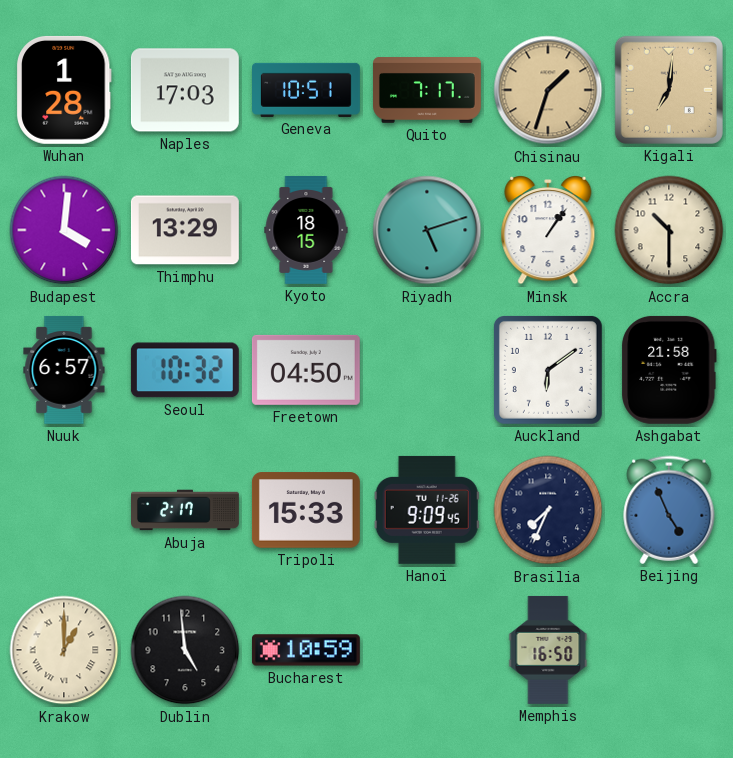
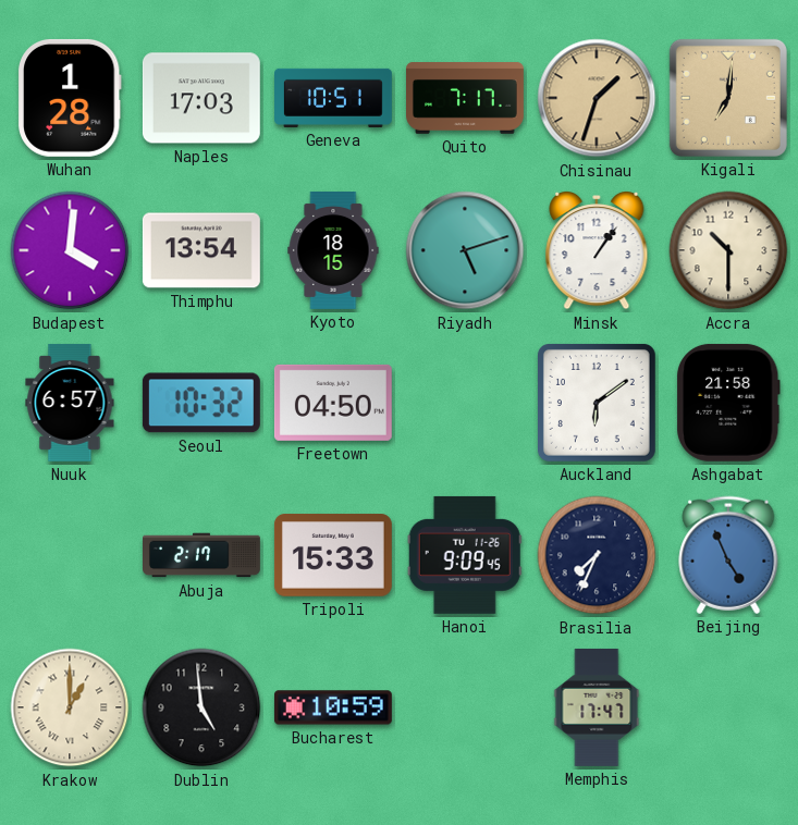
Thimphu: 13:29 -> 13:54
Memphis: 16:50 -> 17:47
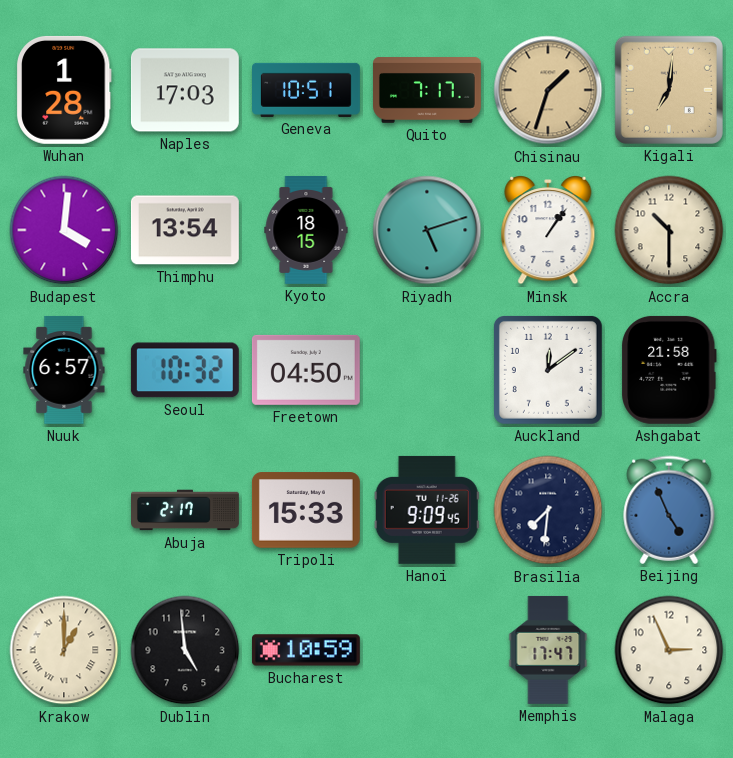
Auckland: 6:09 -> 12:09
Brasilia: 7:34 -> 7:31
Malaga: none -> 2:56
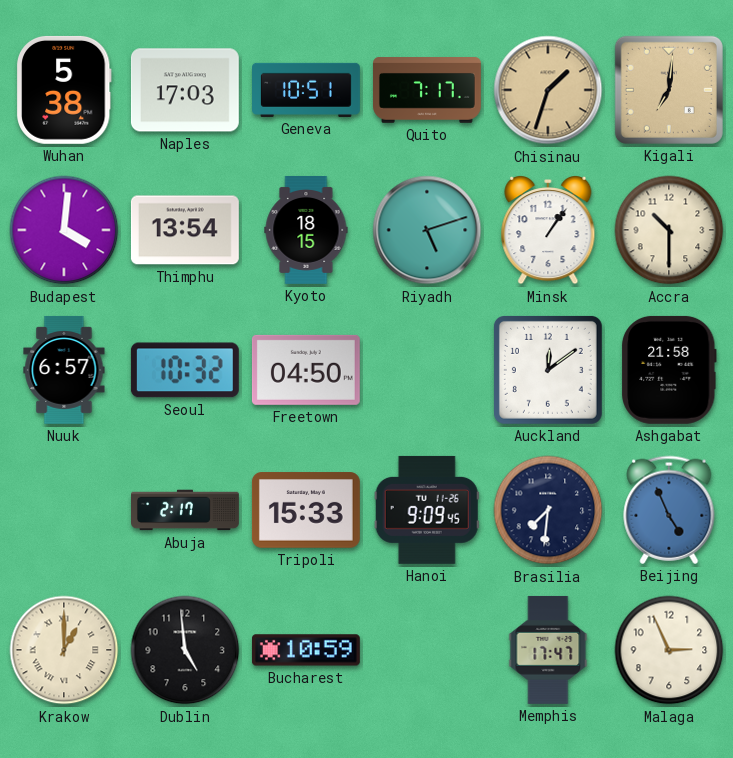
Wuhan: 1:28 -> 5:38
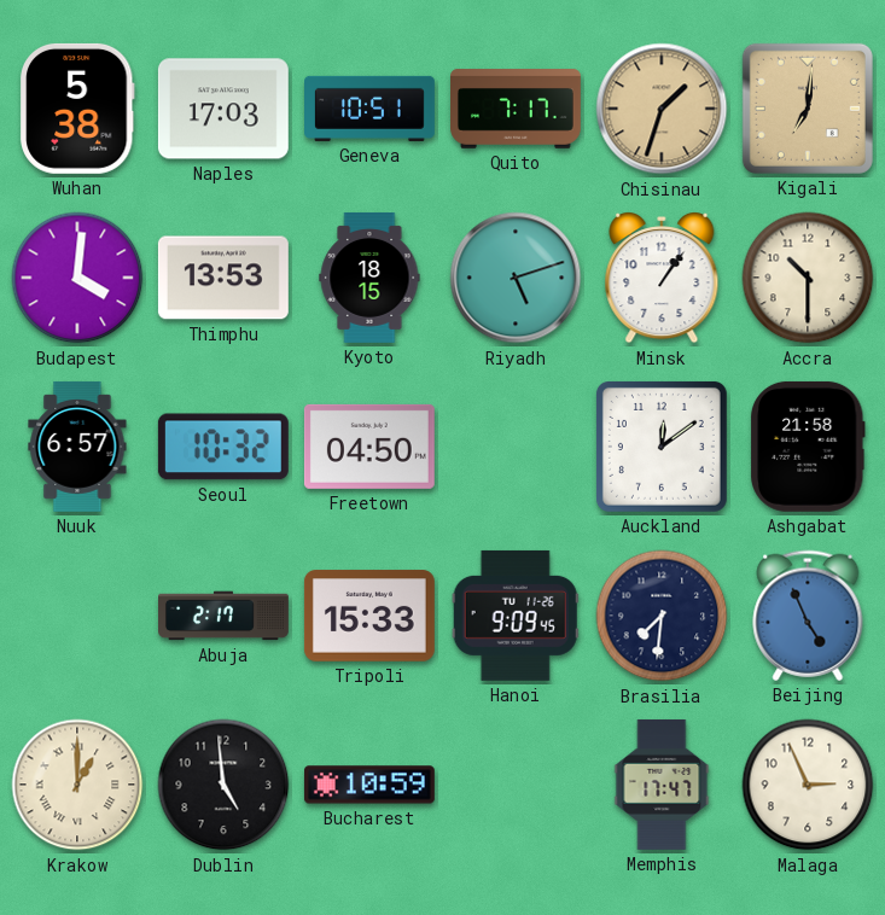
Thimphu: 13:54 -> 13:53
